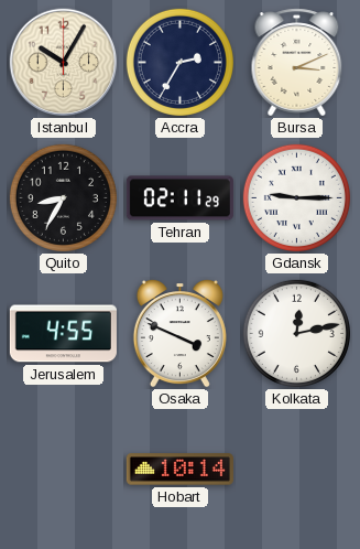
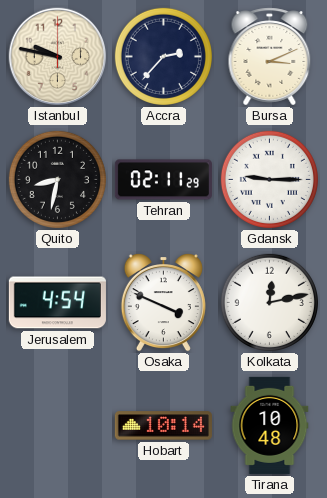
Istanbul: 10:05 -> 9:47
Accra: 2:35 -> 2:37
Quito: 8:35 -> 8:32
Jerusalem: 4:55 -> 4:54
Tirana: none -> 10:48
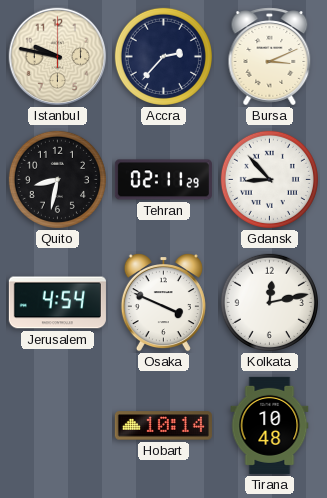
Gdansk: 9:15 -> 8:53
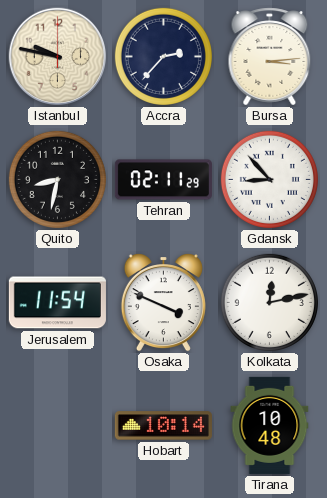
Bursa: 3:11 -> 3:14
Jerusalem: 4:54 -> 11:54
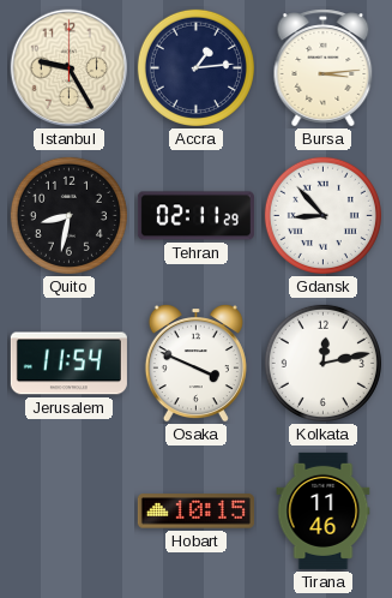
Istanbul: 9:47 -> 9:25
Accra: 2:37 -> 1:14
Hobart: 10:14 -> 10:15
Tirana: 10:48 -> 11:46
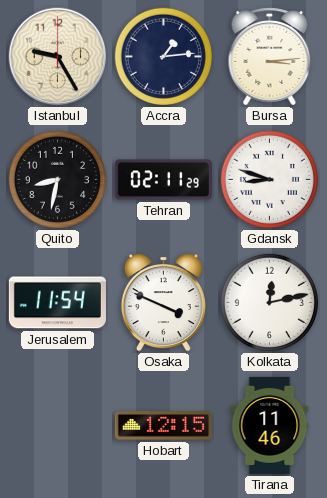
Gdansk: 8:53 -> 8:48
Hobart: 10:15 -> 12:15
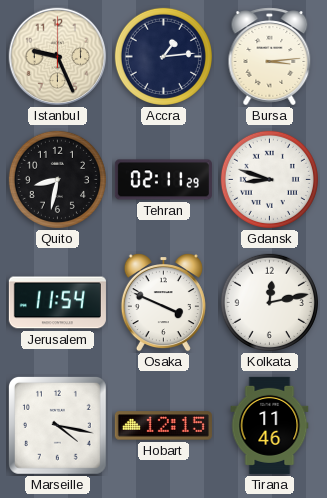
Istanbul: 9:25 -> 9:26
Marseille: none -> 4:17
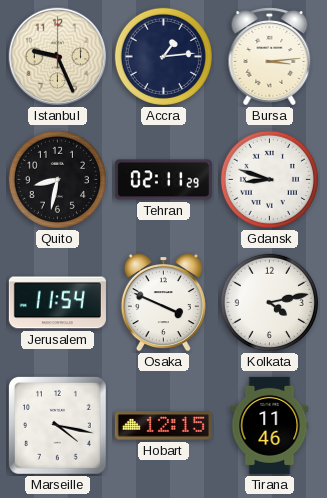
Kolkata: 12:13 -> 4:13
